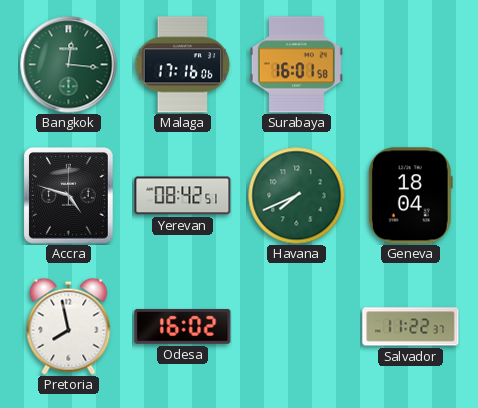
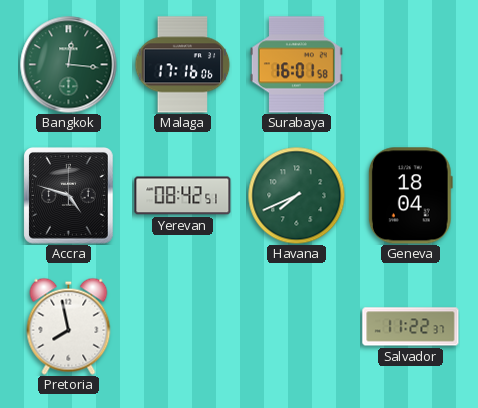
Odesa: 16:02 -> none
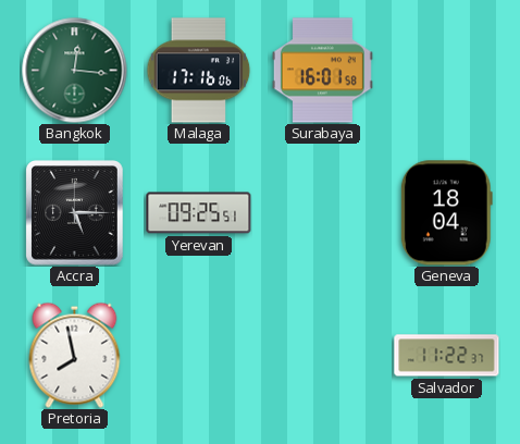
Accra: 4:48 -> 5:15
Yerevan: 08:42 -> 09:25
Havana: 7:41 -> none
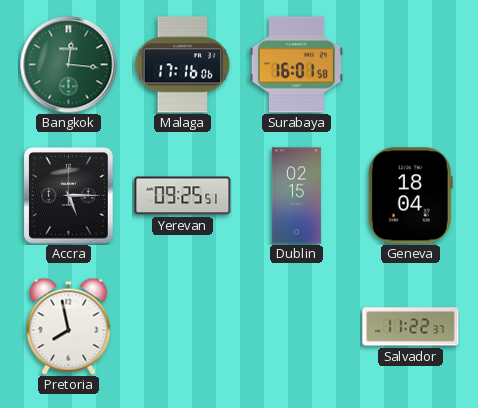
Dublin: none -> 02:15
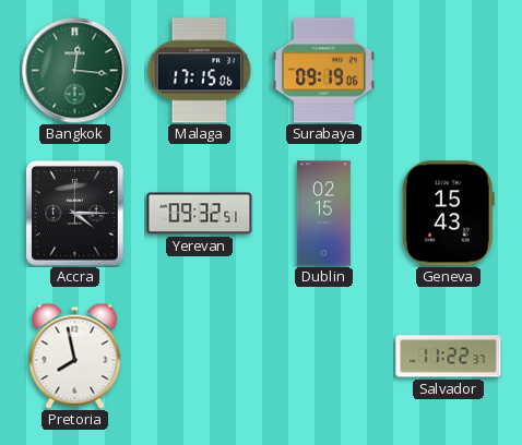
Malaga: 17:16 -> 17:15
Surabaya: 16:01 -> 09:19
Accra: 5:15 -> 4:15
Yerevan: 09:25 -> 09:32
Geneva: 18:04 -> 15:43
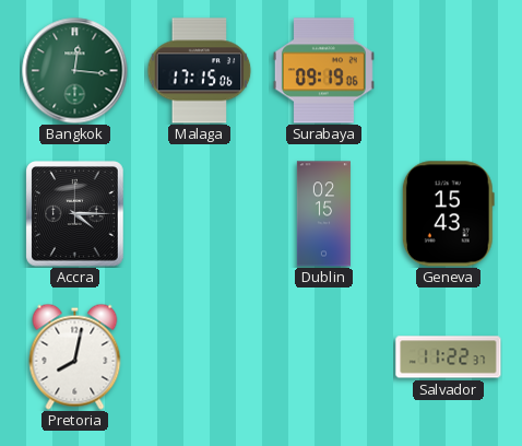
Yerevan: 09:32 -> none
Pretoria: 7:58 -> 8:02
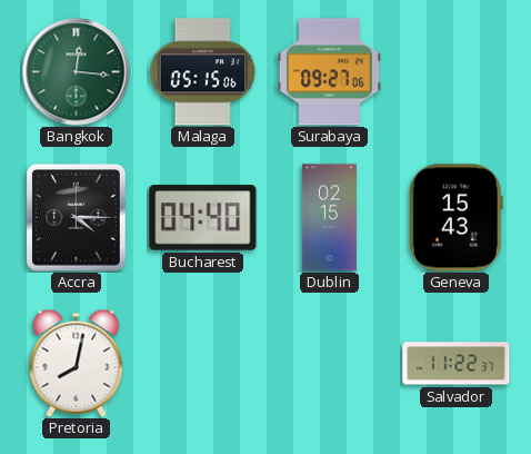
Malaga: 17:15 -> 05:15
Surabaya: 09:19 -> 09:27
Bucharest: none -> 04:40
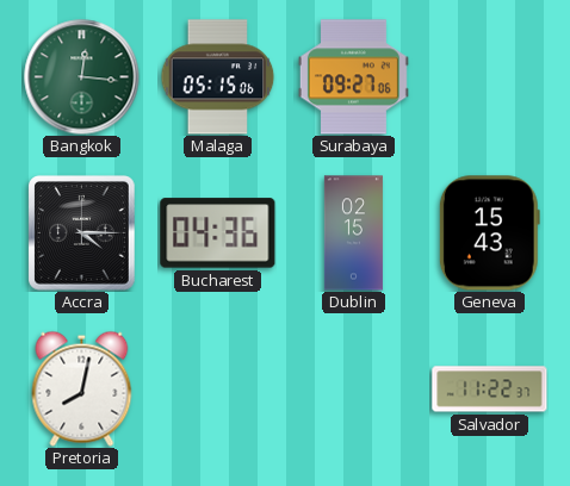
Bucharest: 04:40 -> 04:36
